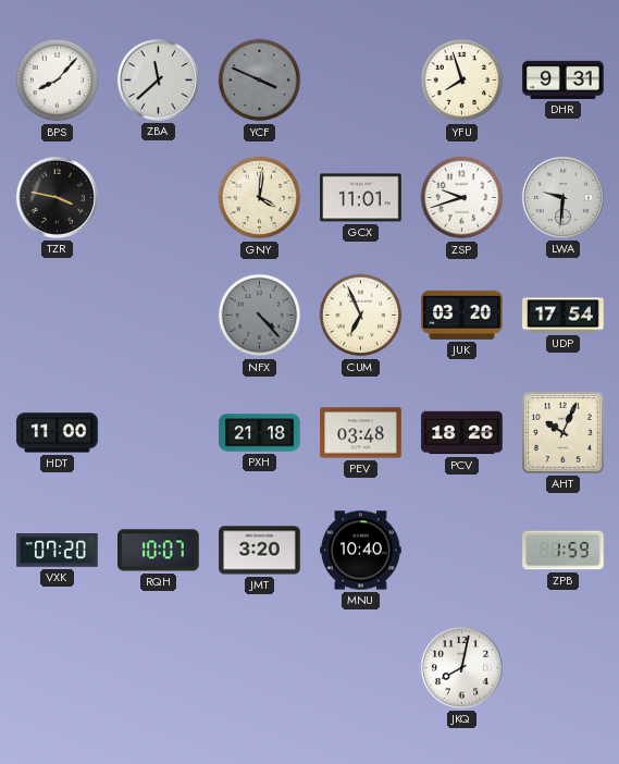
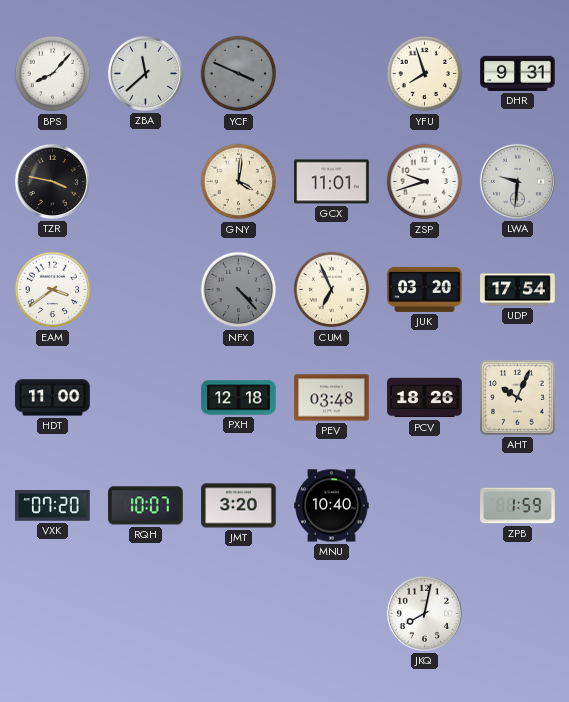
EAM: none -> 3:39
PXH: 21:18 -> 12:18
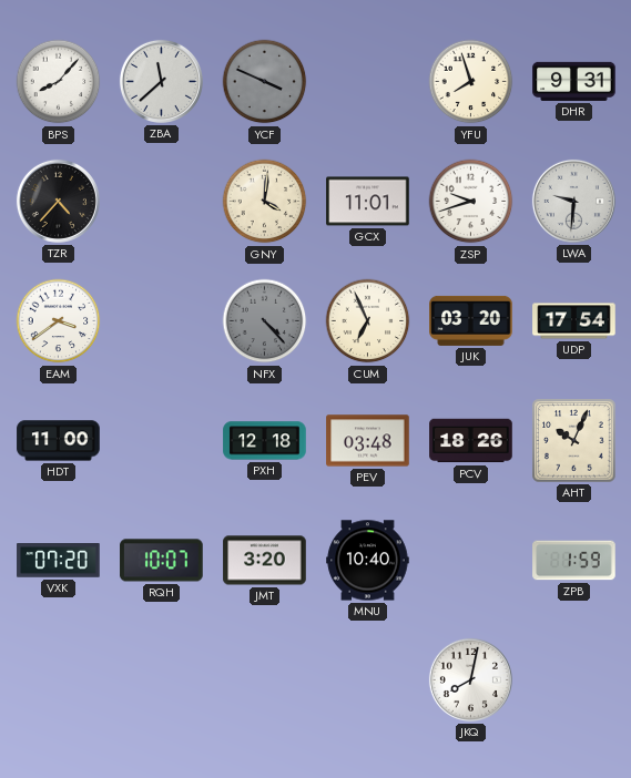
TZR: 3:47 -> 4:37
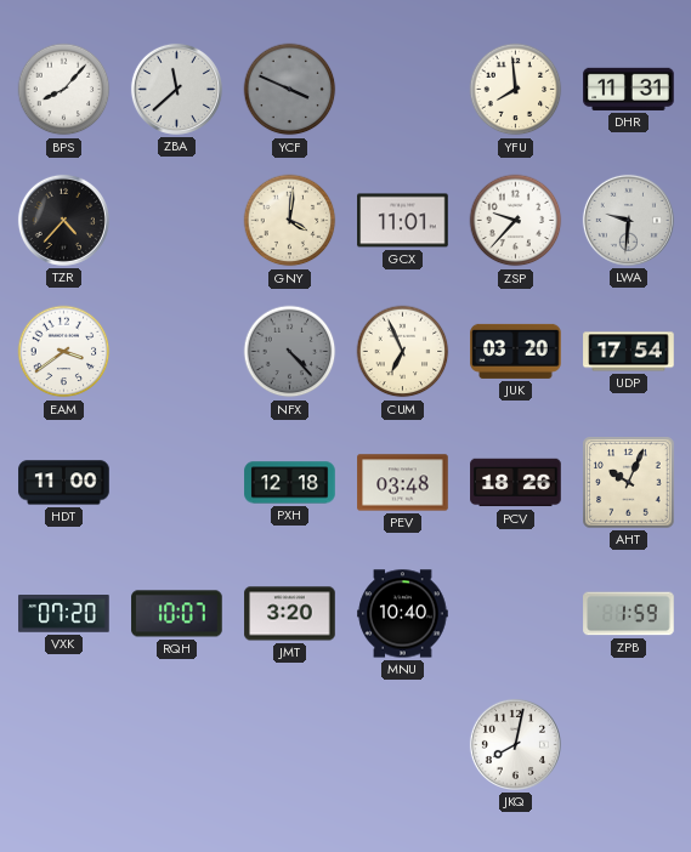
YFU: 7:57 -> 7:59
DHR: 9:31 -> 11:31
ZSP: 9:42 -> 9:37
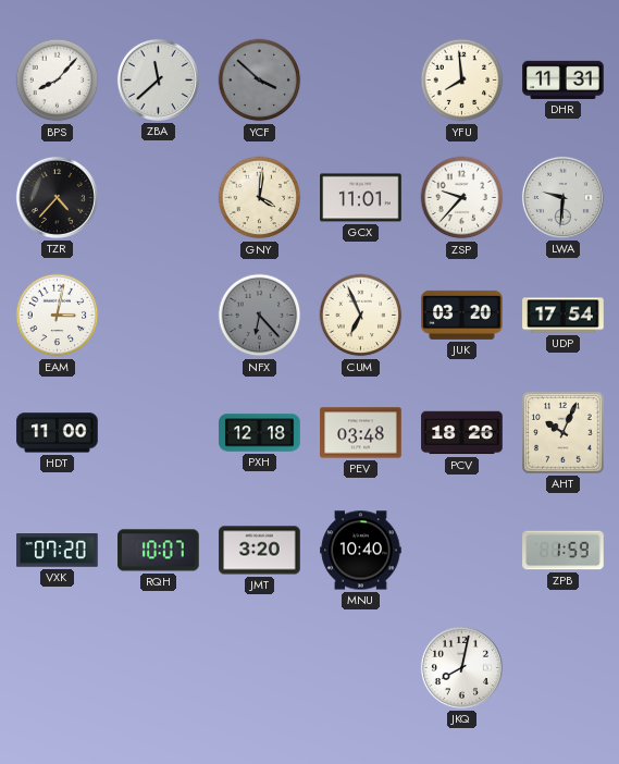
YCF: 3:49 -> 3:52
EAM: 3:39 -> 3:02
NFX: 4:23 -> 6:23
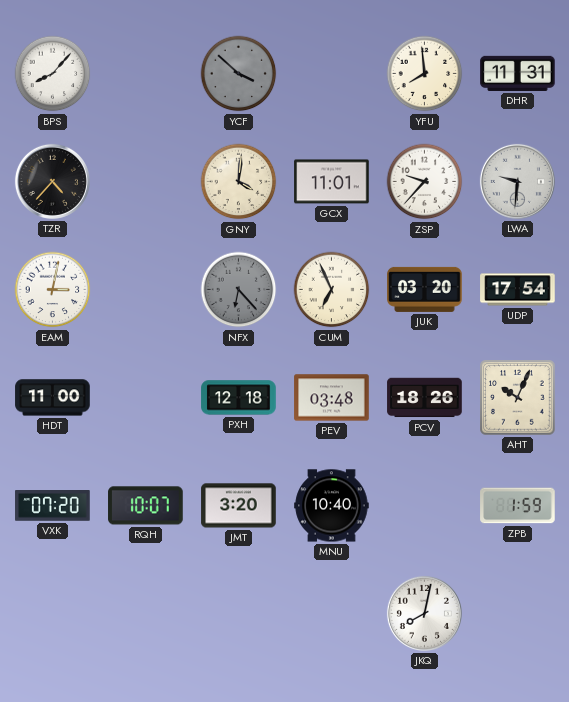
ZBA: 11:38 -> none
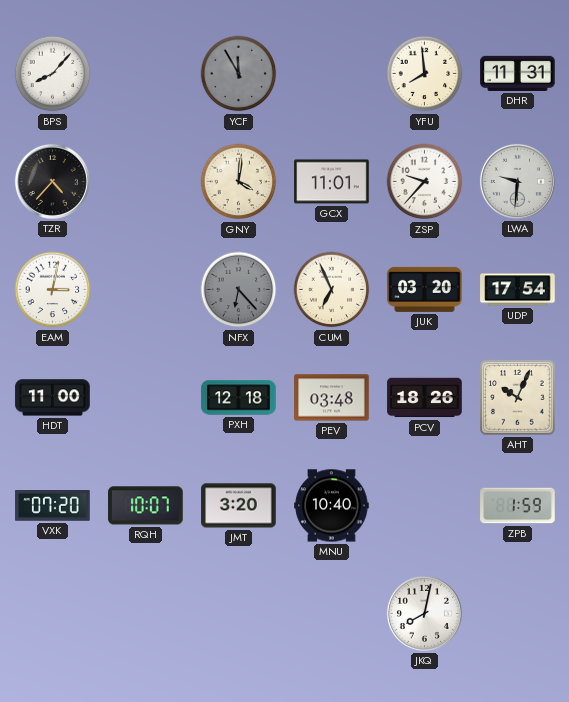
YCF: 3:52 -> 11:55
